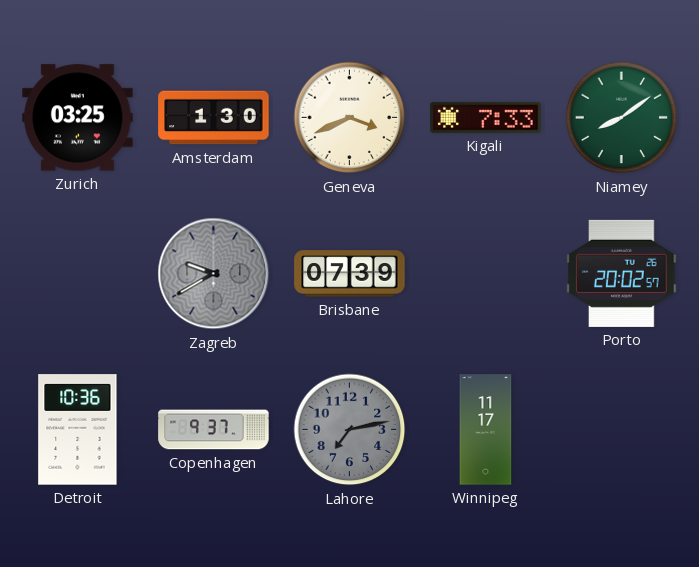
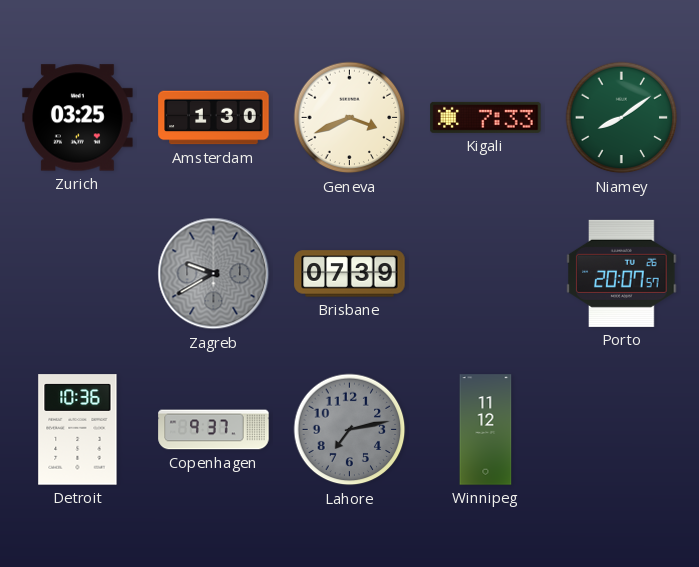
Porto: 20:02 -> 20:07
Winnipeg: 11:17 -> 11:12
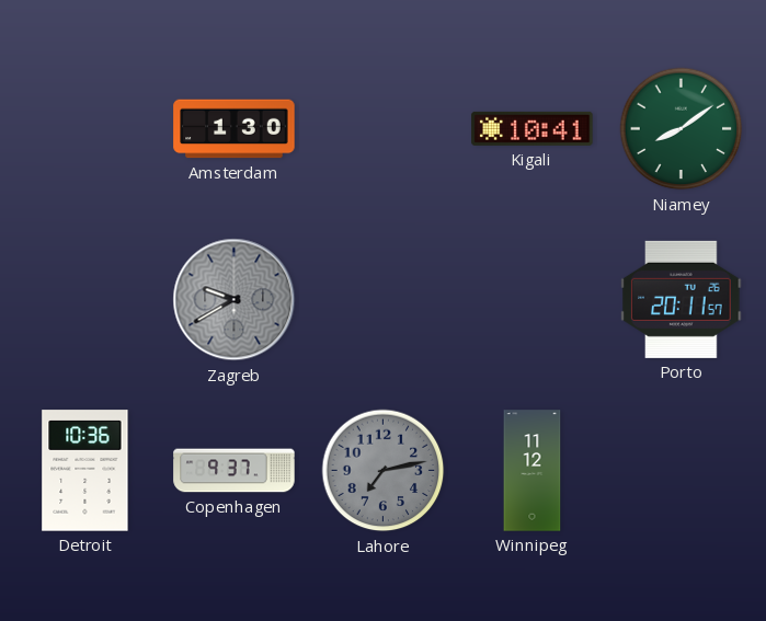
Zurich: 03:25 -> none
Geneva: 3:41 -> none
Kigali: 7:33 -> 10:41
Brisbane: 07:39 -> none
Porto: 20:07 -> 20:11
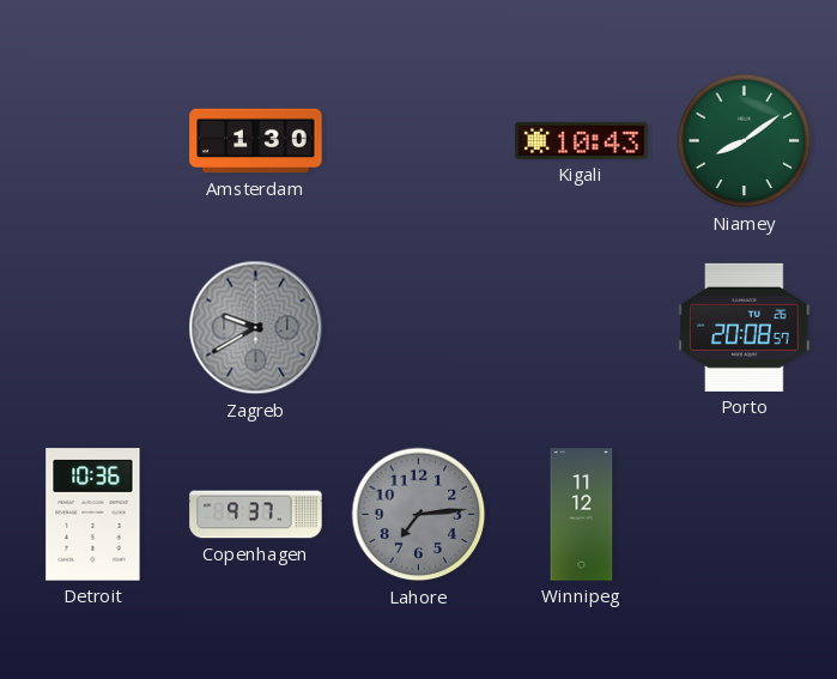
Kigali: 10:41 -> 10:43
Porto: 20:11 -> 20:08
Lahore: 7:13 -> 7:14
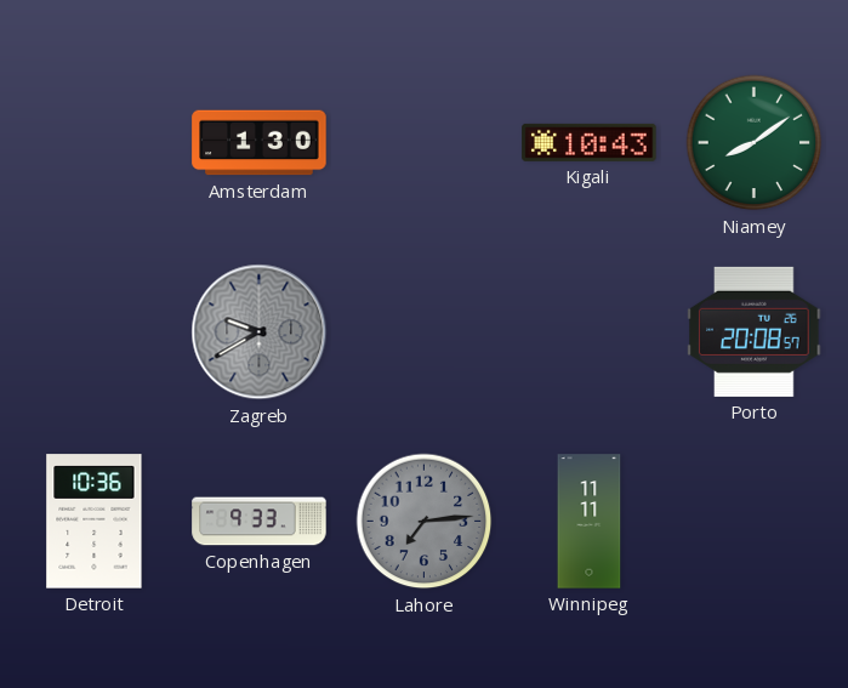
Copenhagen: 9:37 -> 9:33
Winnipeg: 11:12 -> 11:11
